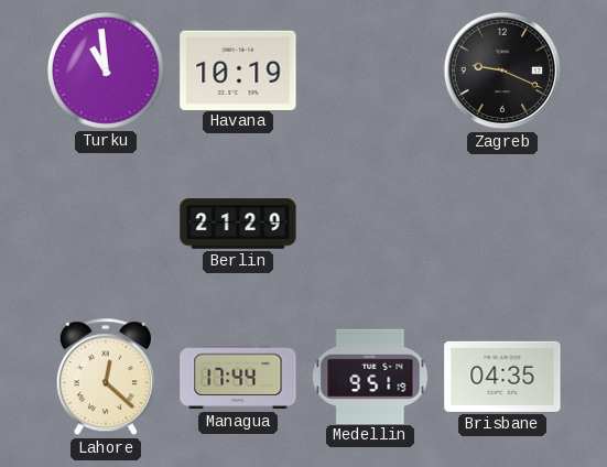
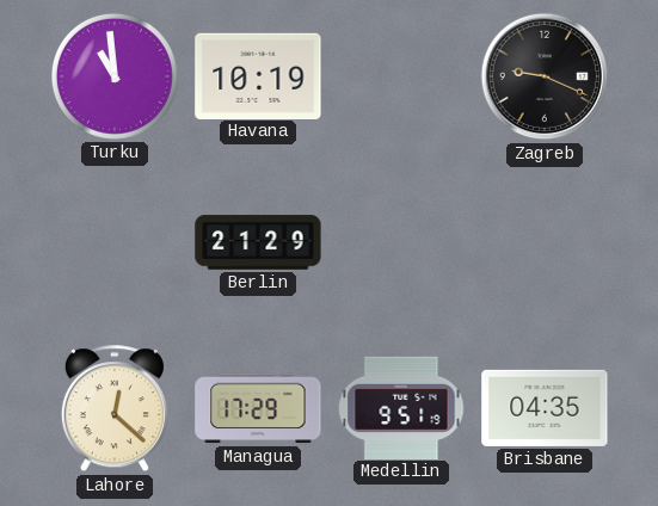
Managua: 17:44 -> 17:29
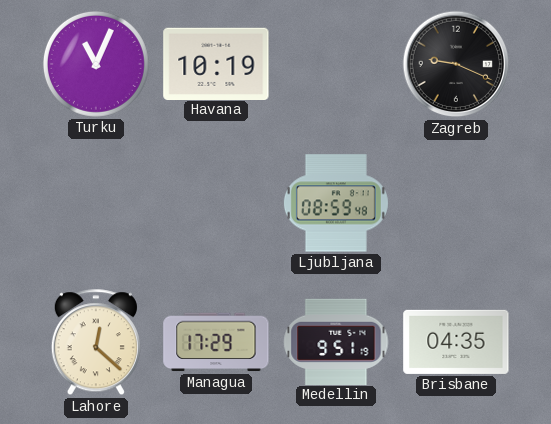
Turku: 10:59 -> 11:04
Berlin: 21:29 -> none
Ljubljana: none -> 08:59
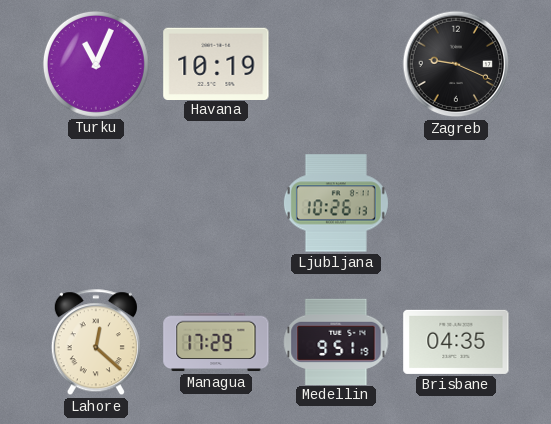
Ljubljana: 08:59 -> 10:26
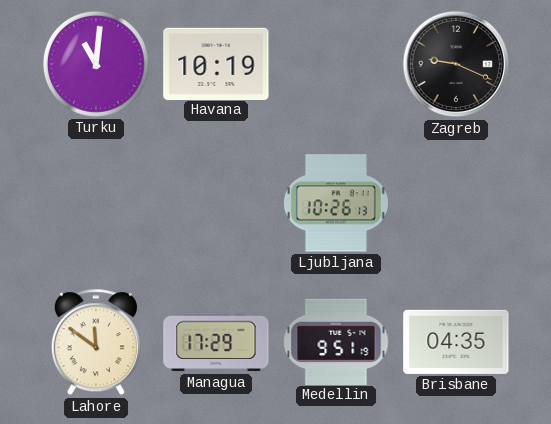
Turku: 11:04 -> 11:01
Lahore: 12:22 -> 11:51
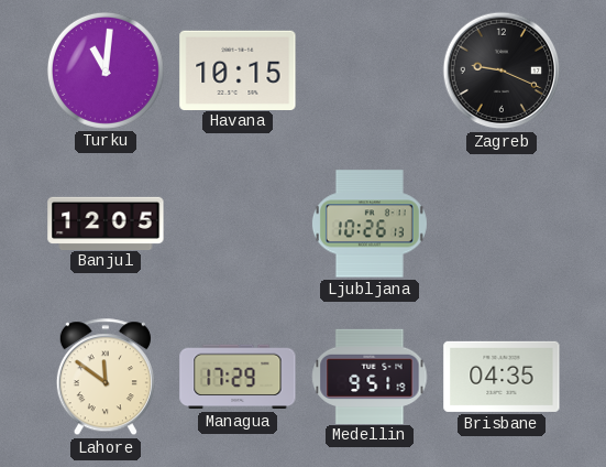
Havana: 10:19 -> 10:15
Banjul: none -> 12:05
